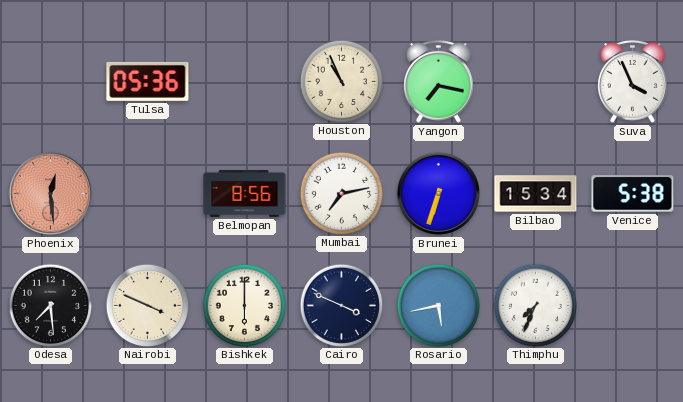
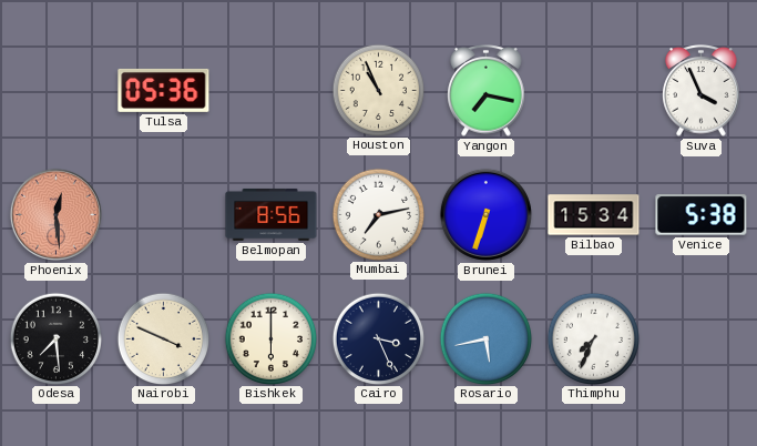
Cairo: 3:49 -> 3:26
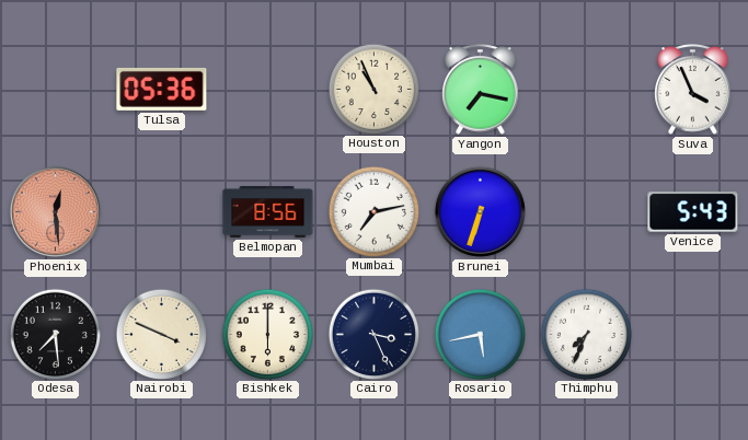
Bilbao: 15:34 -> none
Venice: 5:38 -> 5:43
